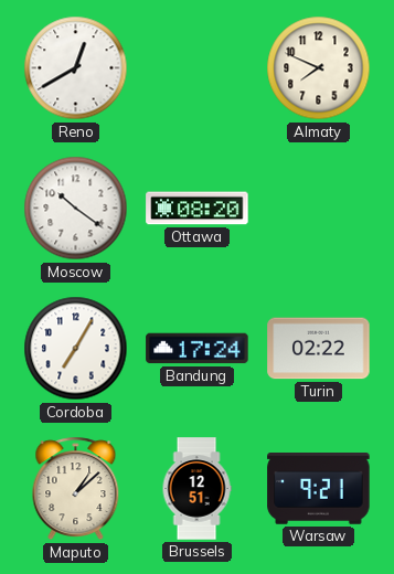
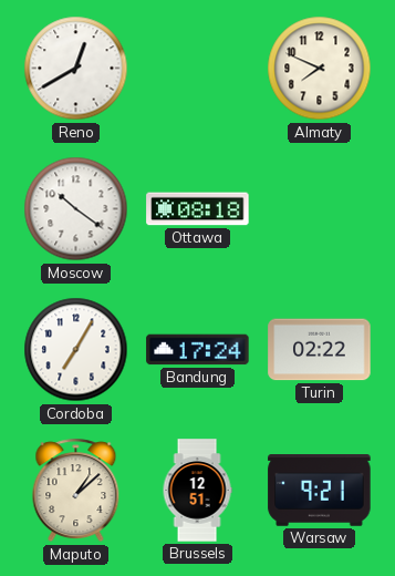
Ottawa: 08:20 -> 08:18
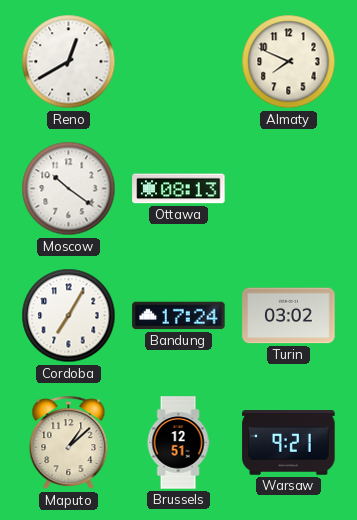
Ottawa: 08:18 -> 08:13
Turin: 02:22 -> 03:02
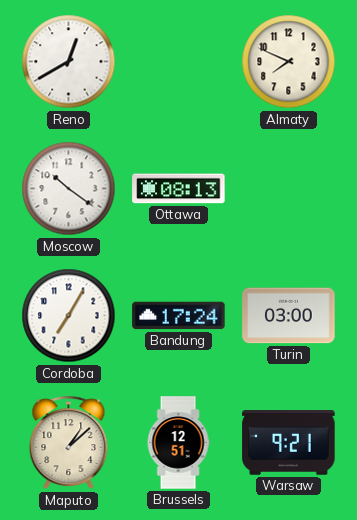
Turin: 03:02 -> 03:00
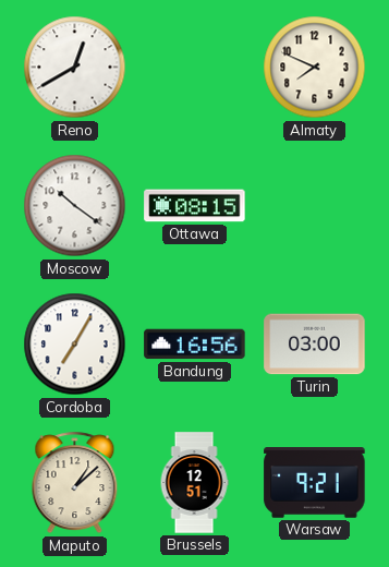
Ottawa: 08:13 -> 08:15
Bandung: 17:24 -> 16:56
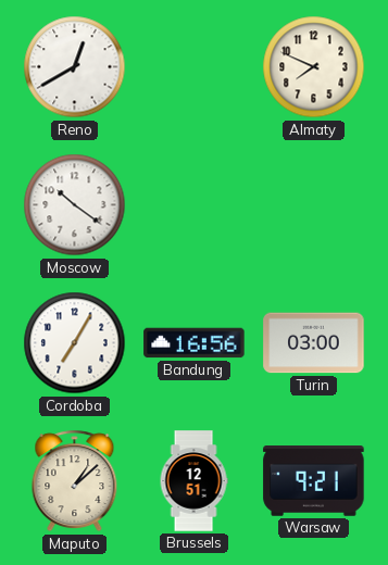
Ottawa: 08:15 -> none
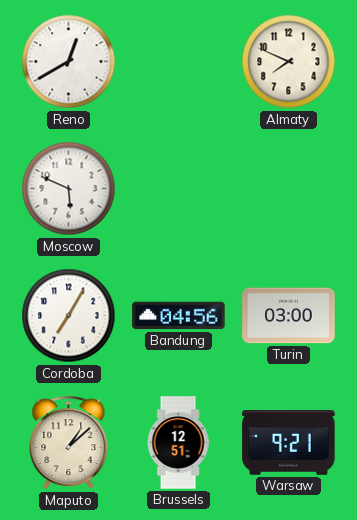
Moscow: 10:21 -> 5:49
Bandung: 16:56 -> 04:56
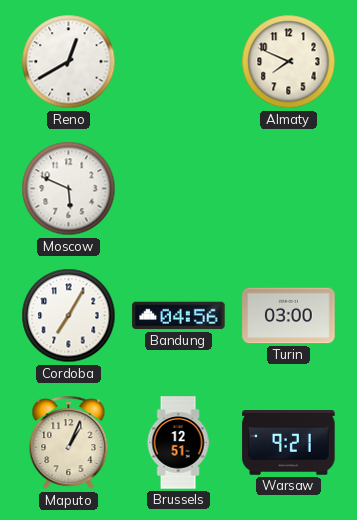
Maputo: 1:08 -> 1:04
